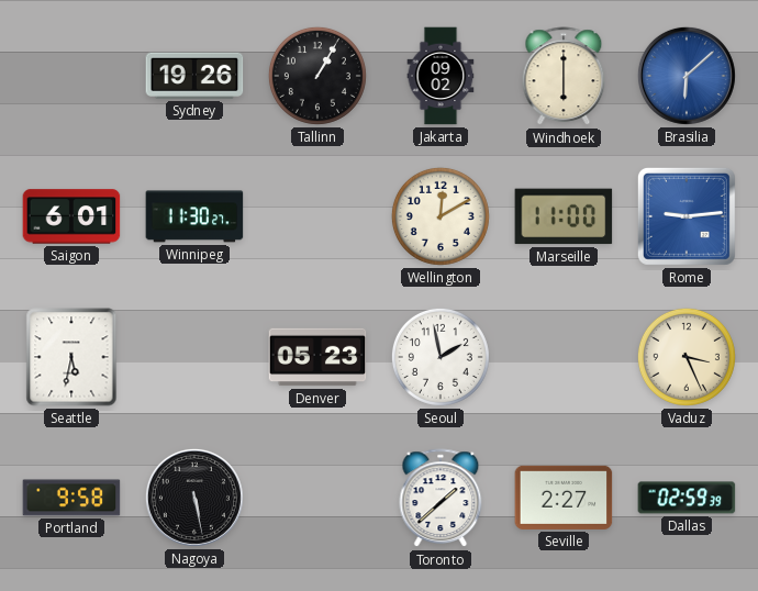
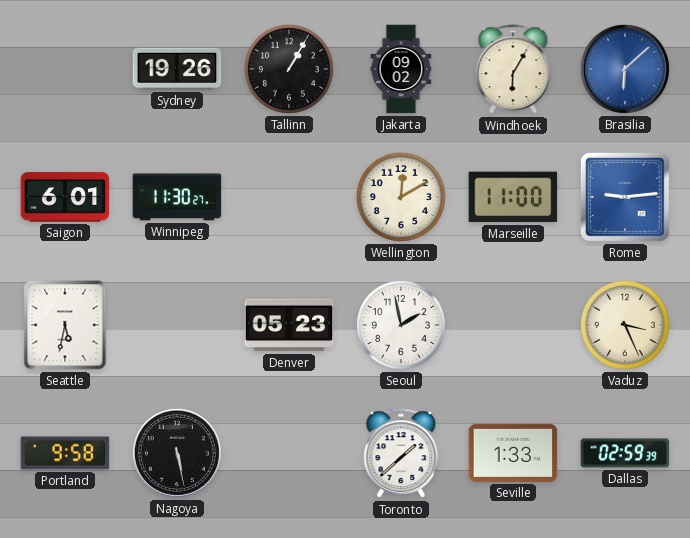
Windhoek: 6:00 -> 6:05
Seville: 2:27 -> 1:33
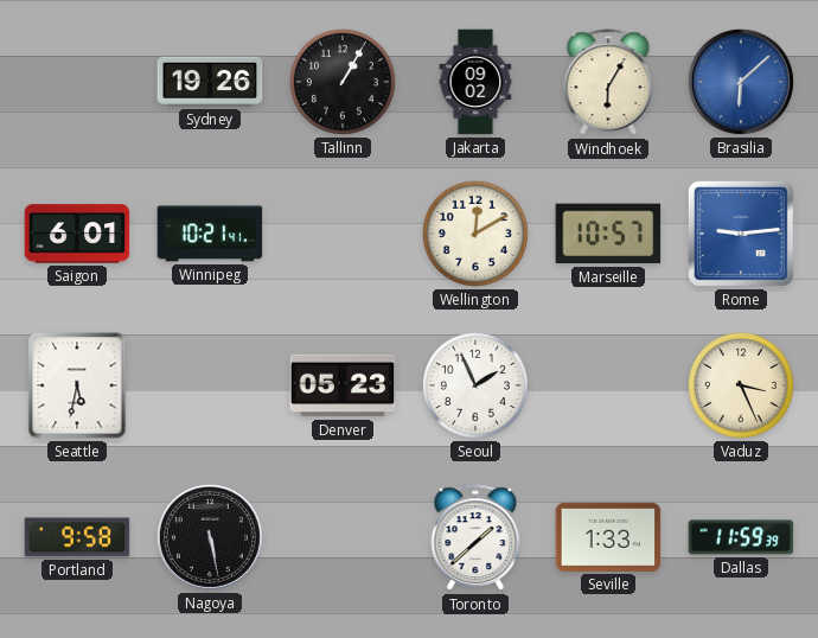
Winnipeg: 11:30 -> 10:21
Marseille: 11:00 -> 10:57
Seoul: 1:58 -> 1:56
Dallas: 02:59 -> 11:59
